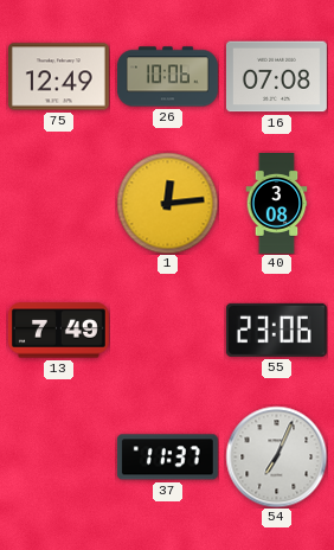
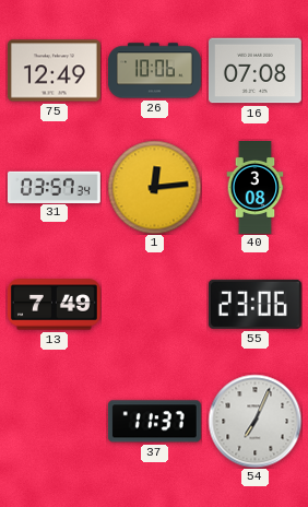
31: none -> 03:57
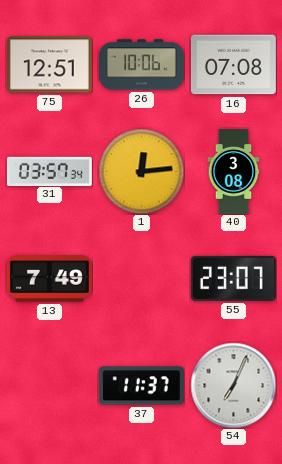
75: 12:49 -> 12:51
55: 23:06 -> 23:07
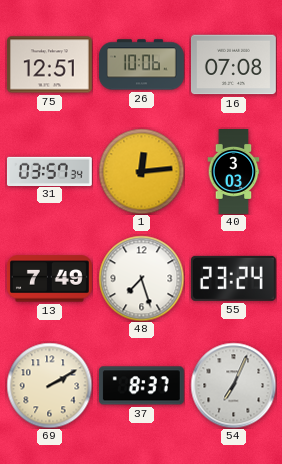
40: 3:08 -> 3:03
48: none -> 7:27
55: 23:07 -> 23:24
69: none -> 2:10
37: 11:37 -> 8:37
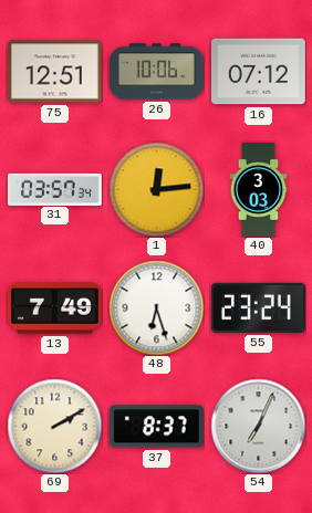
16: 07:08 -> 07:12
48: 7:27 -> 6:27
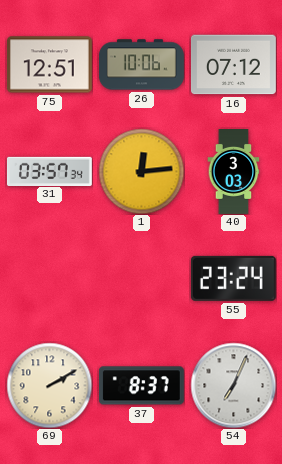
13: 7:49 -> none
48: 6:27 -> none
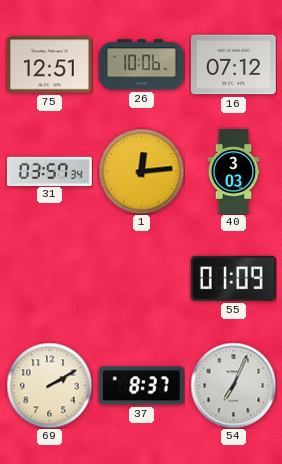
55: 23:24 -> 01:09
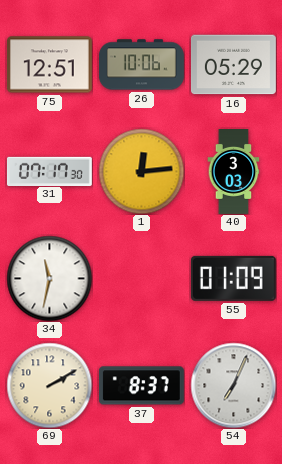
16: 07:12 -> 05:29
31: 03:57 -> 07:17
34: none -> 11:32
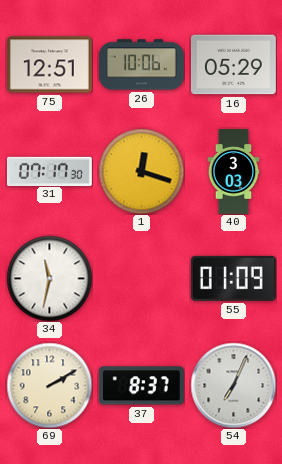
1: 12:14 -> 12:18
